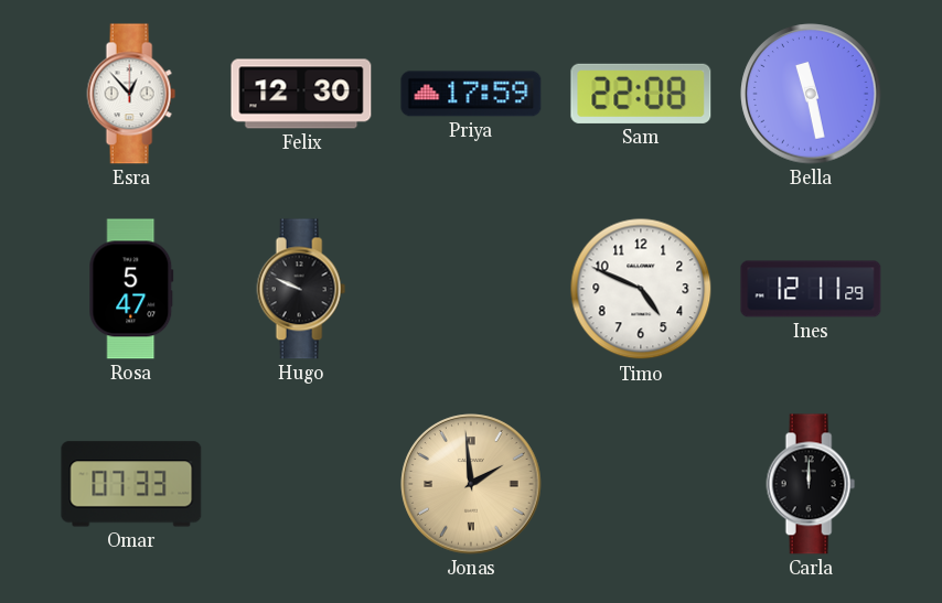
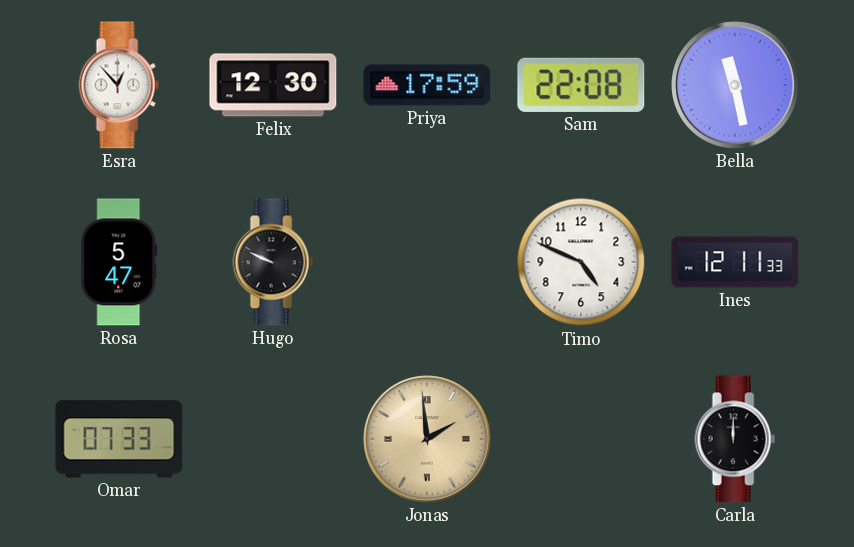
Ines: 12:11:29 -> 12:11:33
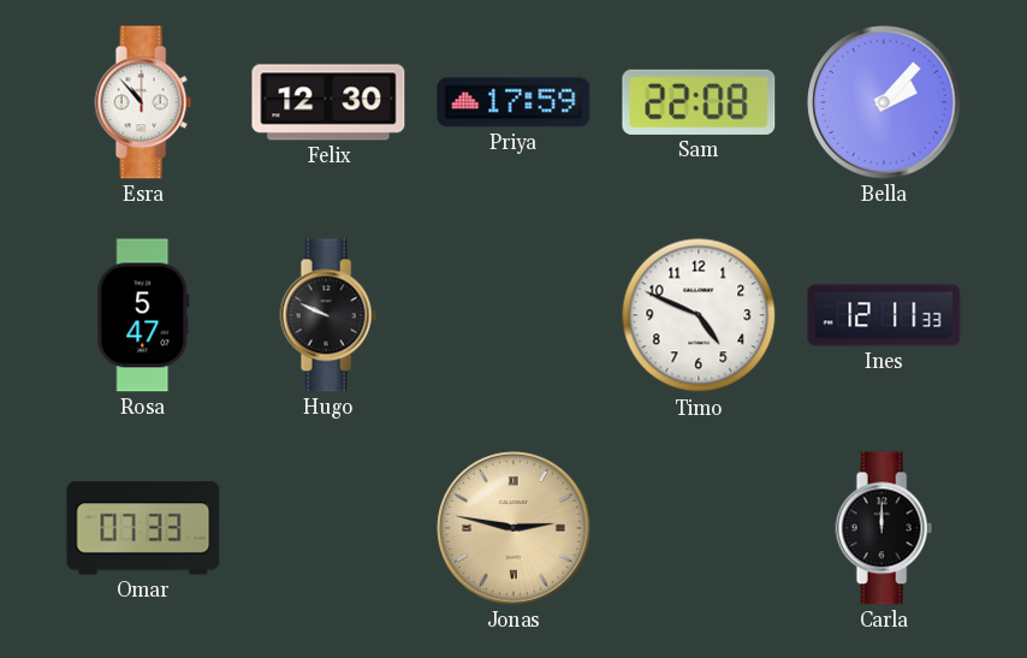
Esra: 12:53 -> 10:53
Bella: 11:28 -> 2:07
Jonas: 1:59 -> 2:47
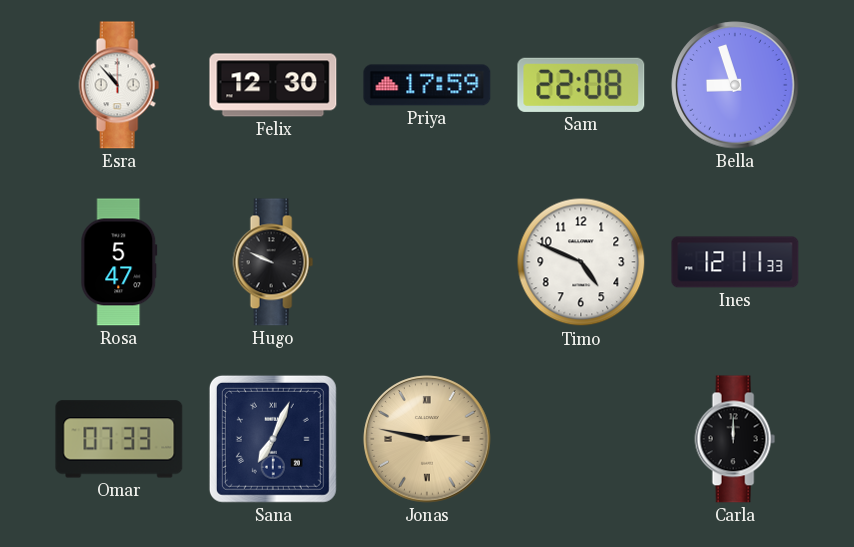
Bella: 2:07 -> 8:57
Sana: none -> 7:04
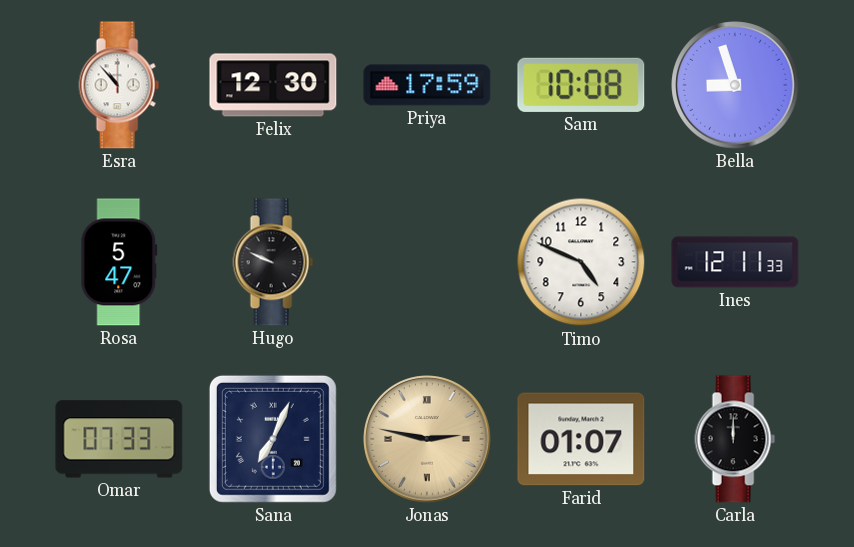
Sam: 22:08 -> 10:08
Farid: none -> 01:07
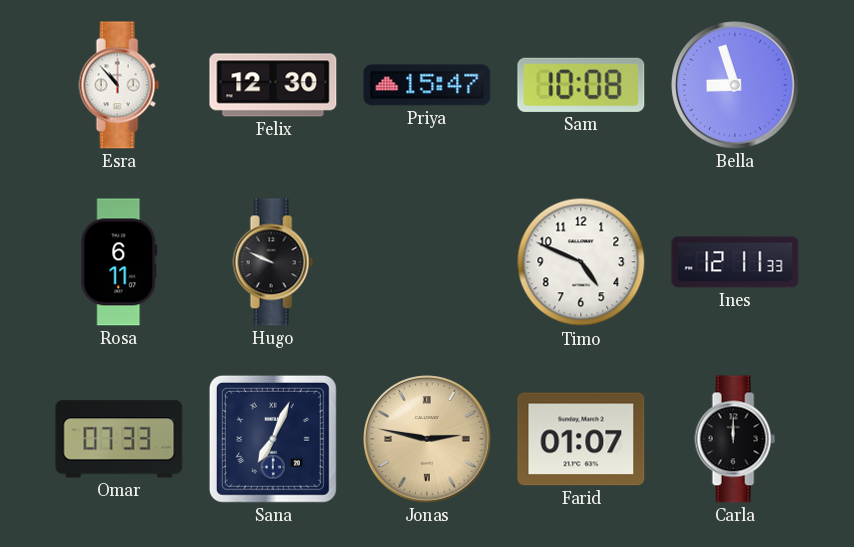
Priya: 17:59 -> 15:47
Rosa: 5:47 -> 6:11
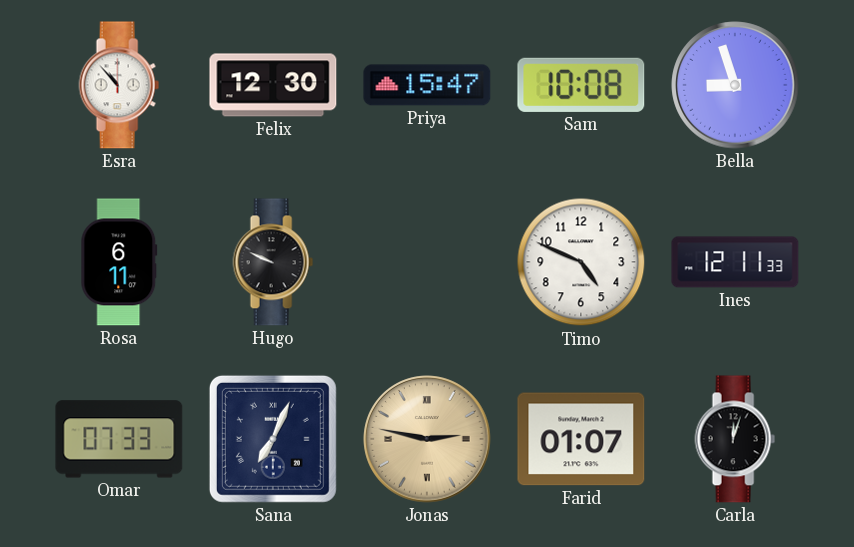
Carla: 12:00 -> 12:03
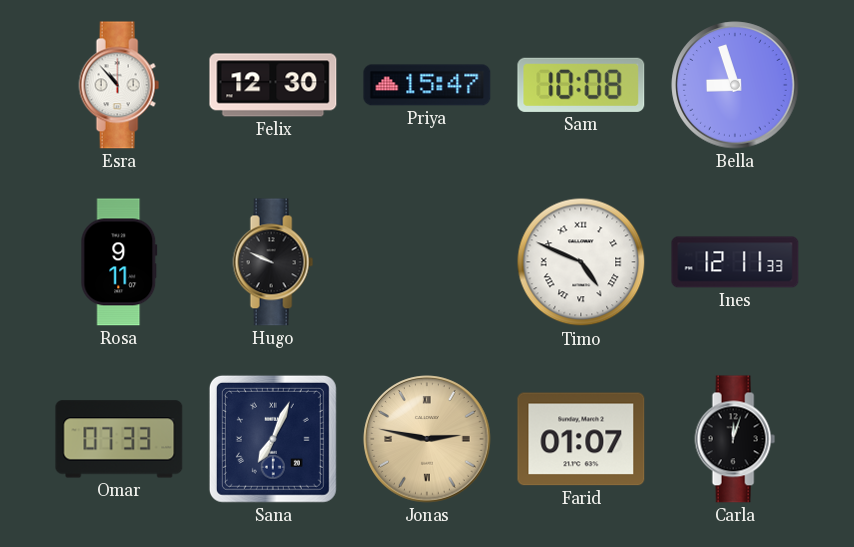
Rosa: 6:11 -> 9:11
Timo numerals: Arabic -> Roman
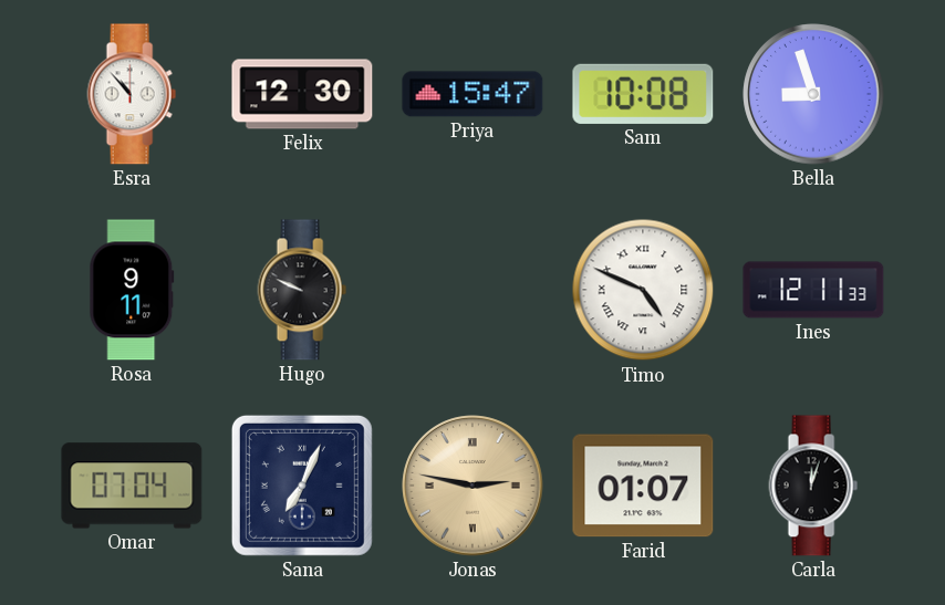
Omar: 07:33 -> 07:04
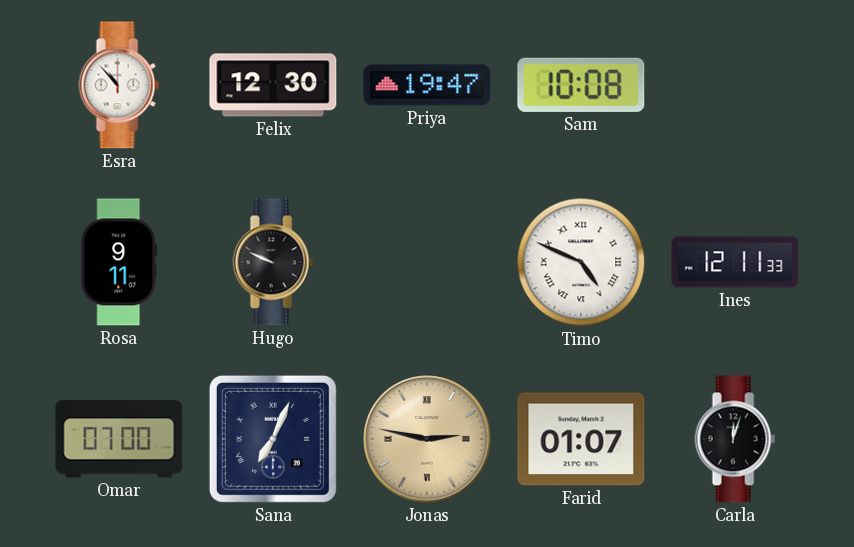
Priya: 15:47 -> 19:47
Bella: 8:57 -> none
Omar: 07:04 -> 07:00
